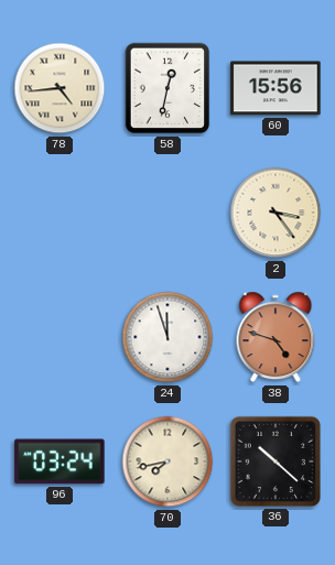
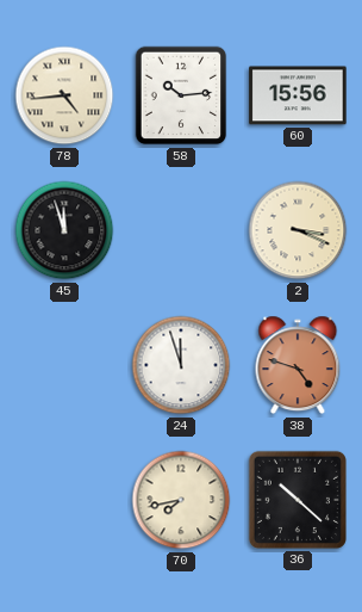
58: 12:32 -> 10:14
45: none -> 11:57
2: 3:24 -> 3:19
96: 03:24 -> none
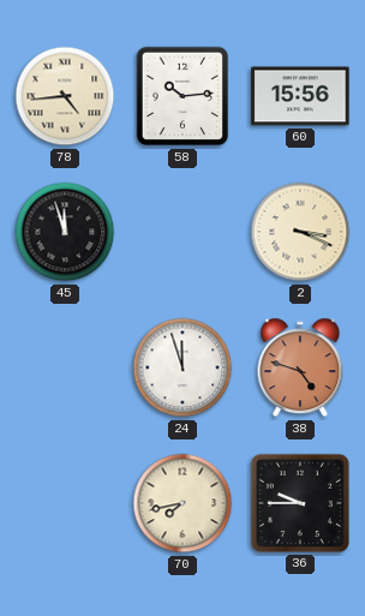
36: 10:22 -> 9:45
